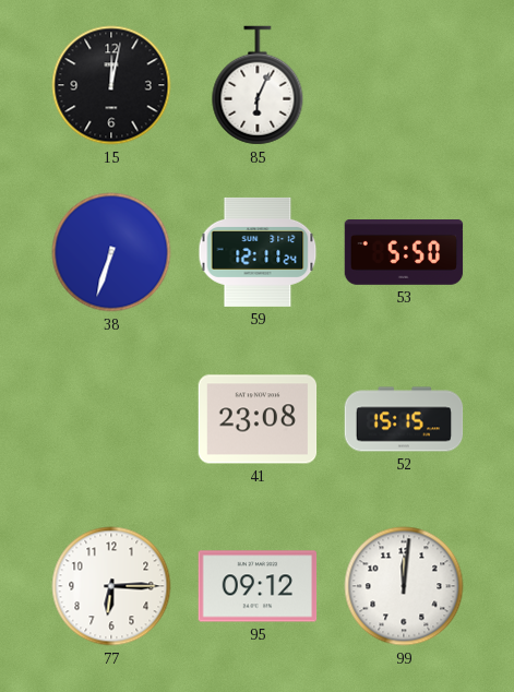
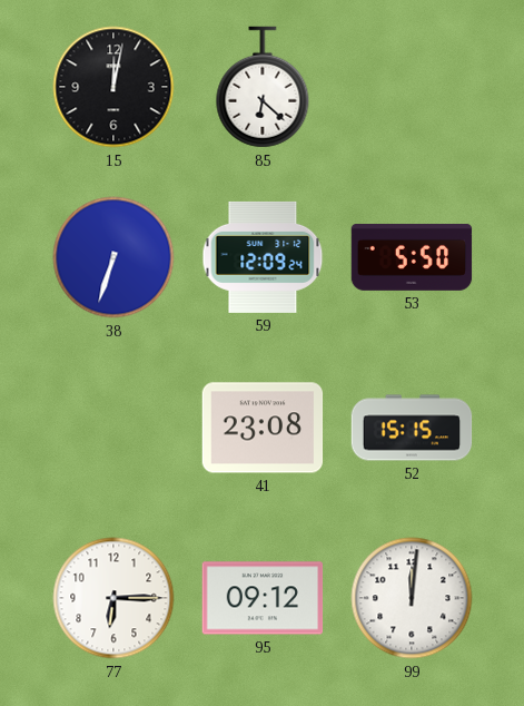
85: 6:04 -> 6:22
59: 12:11 -> 12:09
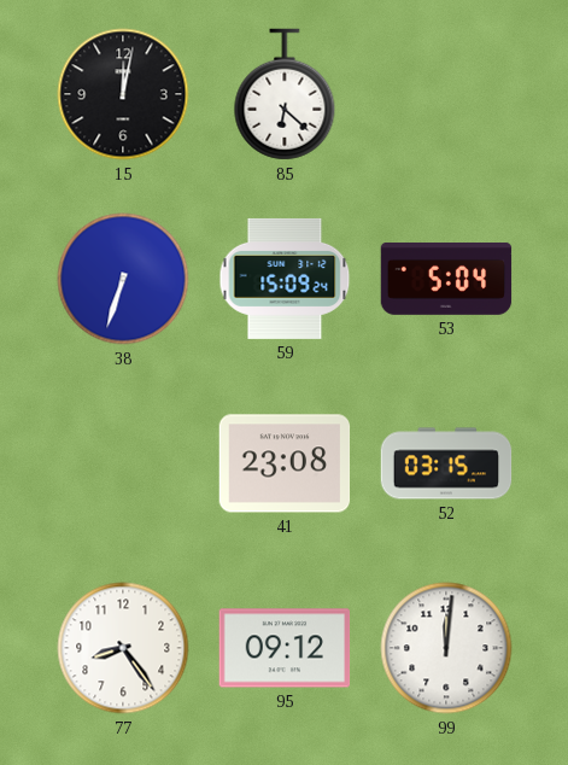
59: 12:09 -> 15:09
53: 5:50 -> 5:04
52: 15:15 -> 03:15
77: 6:15 -> 8:24
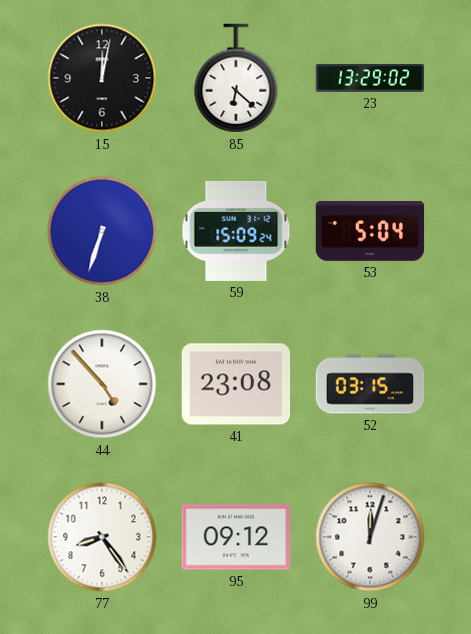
23: none -> 13:29
44: none -> 4:53
99: 12:01 -> 12:03
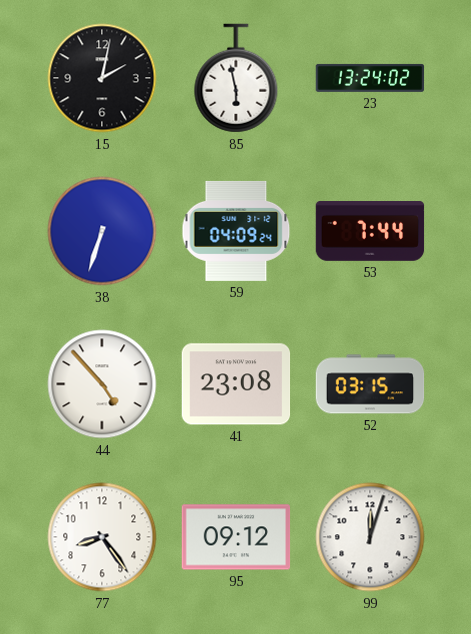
15: 12:02 -> 2:02
85: 6:22 -> 5:58
23: 13:29 -> 13:24
59: 15:09 -> 04:09
53: 5:04 -> 7:44
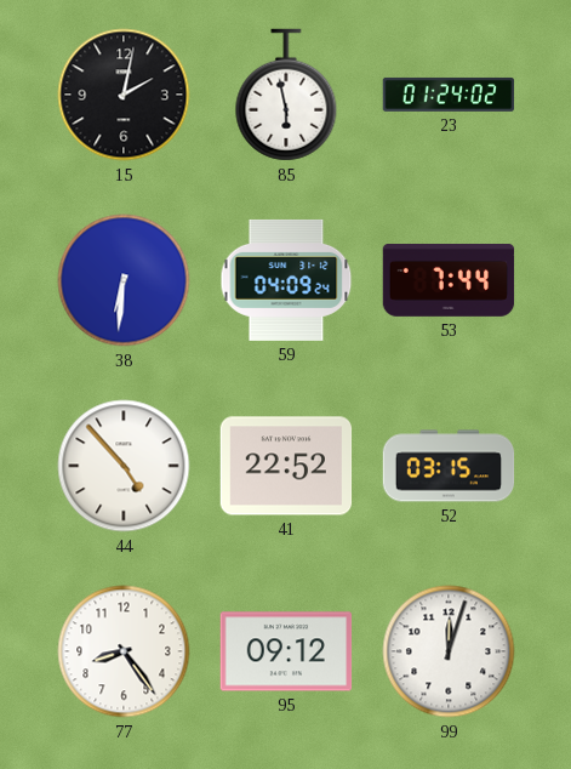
23: 13:24 -> 01:24
38: 6:33 -> 6:31
41: 23:08 -> 22:52
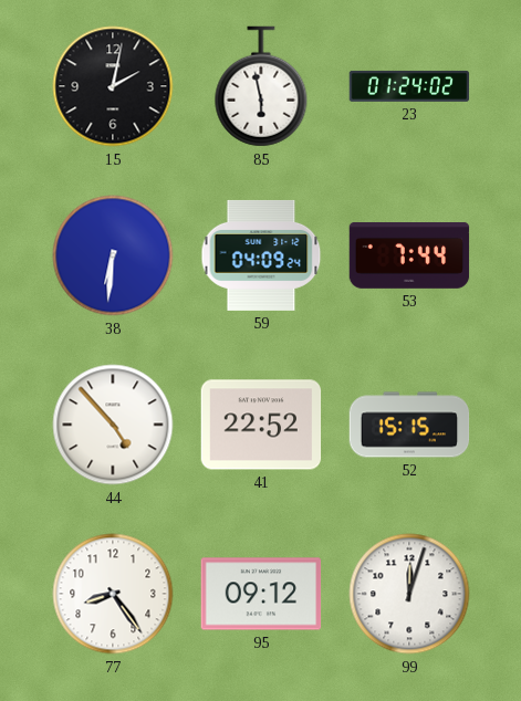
52: 03:15 -> 15:15
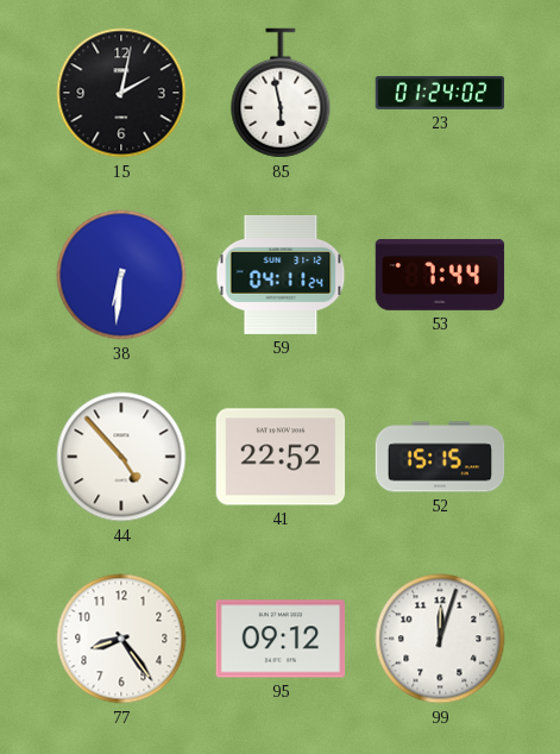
59: 04:09 -> 04:11
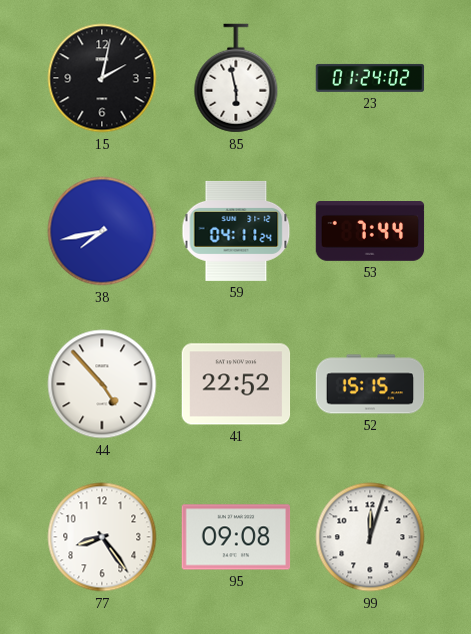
38: 6:31 -> 7:43
95: 09:12 -> 09:08
